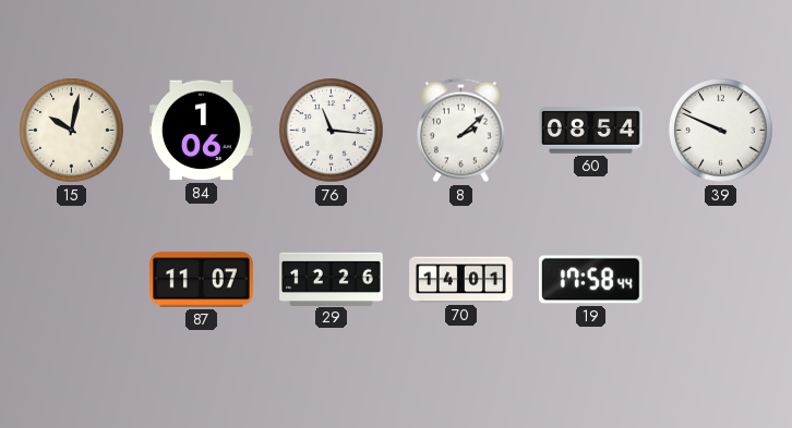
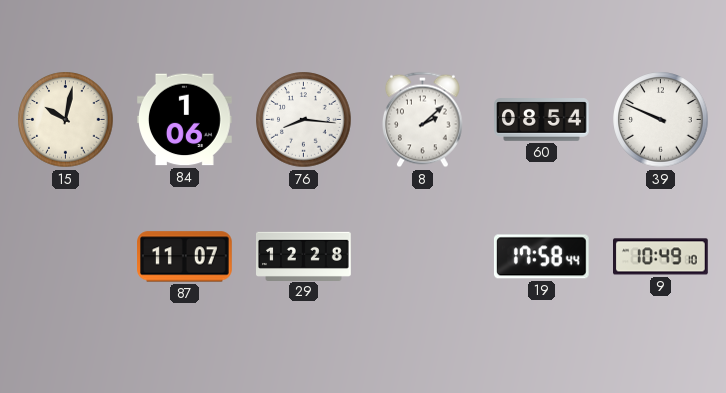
76: 11:16 -> 8:16
29: 12:26 -> 12:28
70: 14:01 -> none
9: none -> 10:49
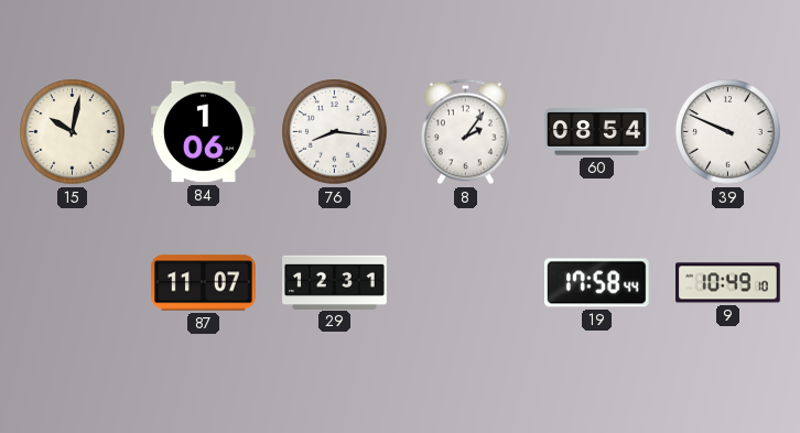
8: 2:08 -> 2:06
29: 12:28 -> 12:31
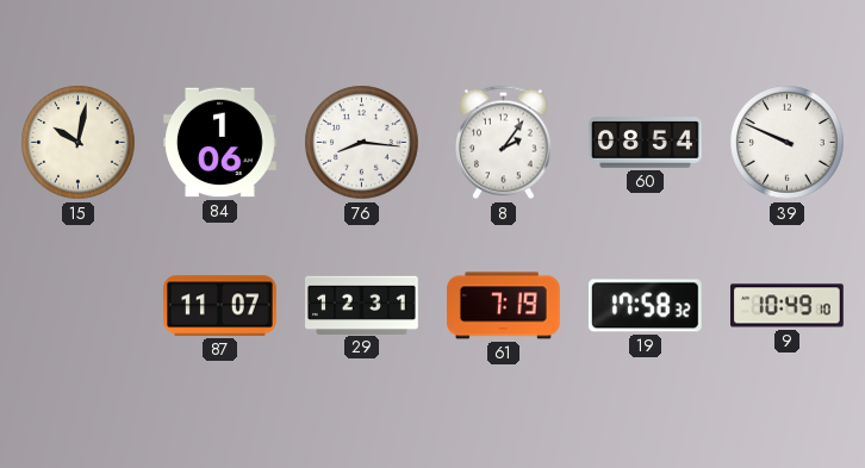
61: none -> 7:19
19: 17:58:44 -> 17:58:32
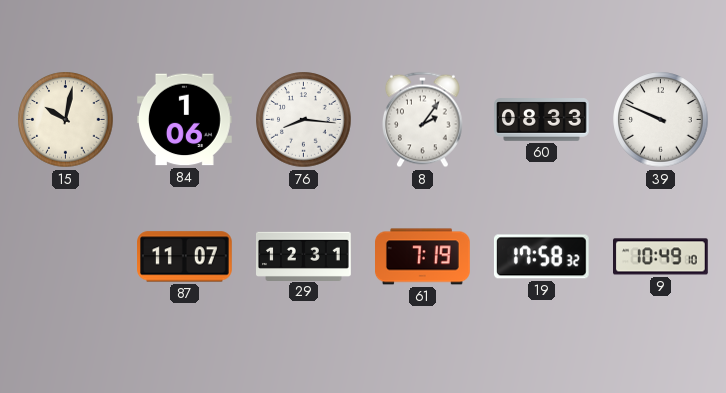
60: 08:54 -> 08:33
